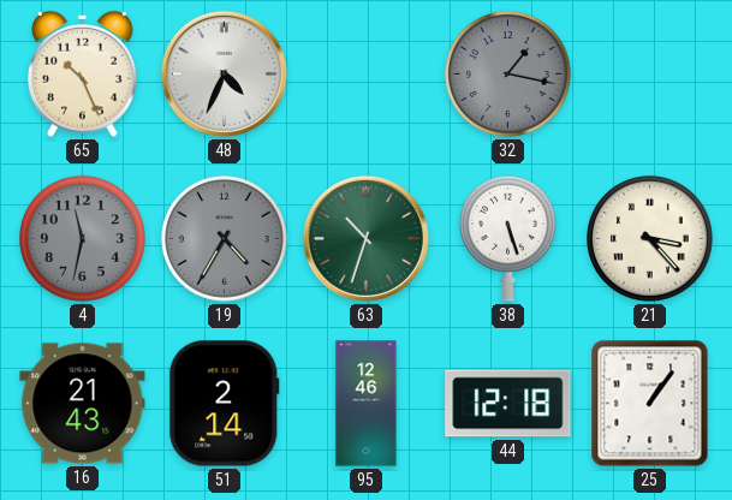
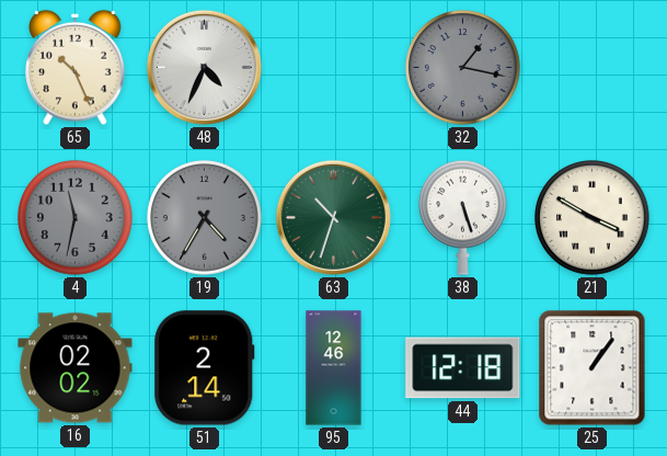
21: 3:23 -> 3:50
16: 21:43 -> 02:02
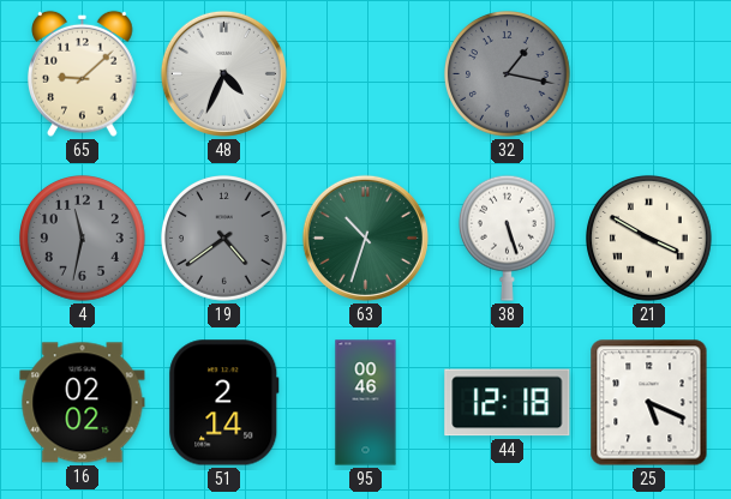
65: 10:26 -> 9:08
19: 4:35 -> 4:39
95: 12:46 -> 00:46
25: 1:06 -> 5:19
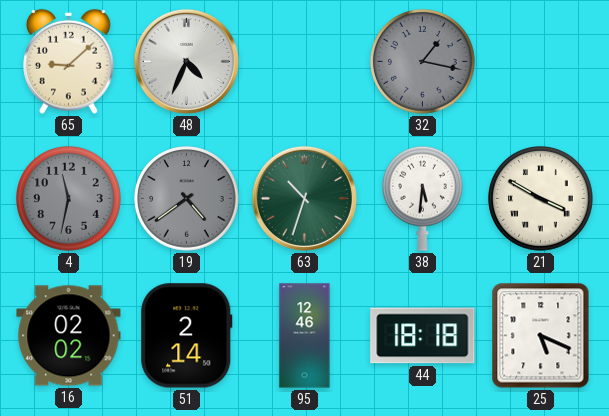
38: 5:27 -> 5:31
95: 00:46 -> 12:46
44: 12:18 -> 18:18
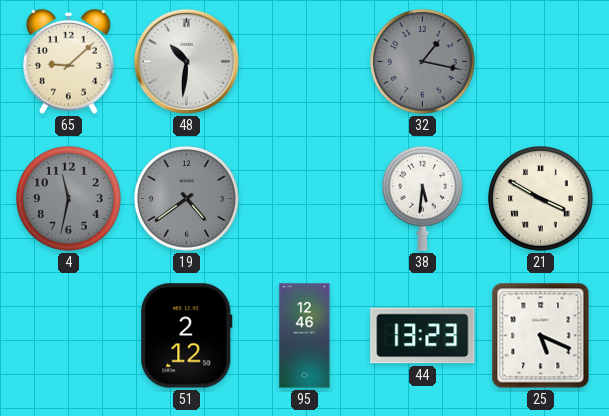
48: 4:34 -> 10:31
63: 10:33 -> none
16: 02:02 -> none
51: 2:14 -> 2:12
44: 18:18 -> 13:23
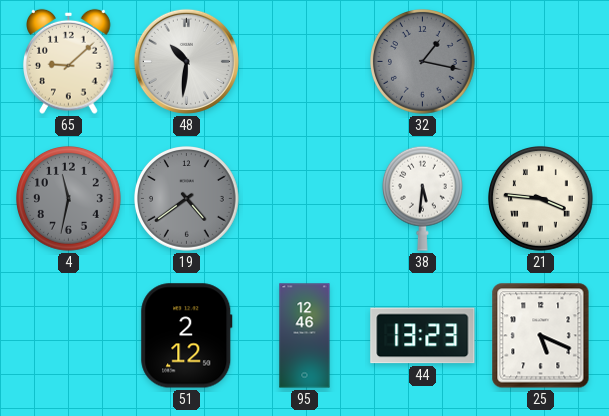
21: 3:50 -> 3:46
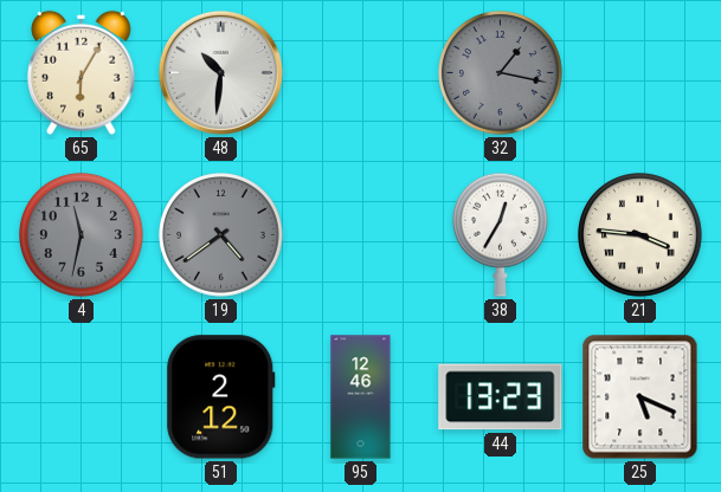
65: 9:08 -> 6:05
38: 5:31 -> 12:35
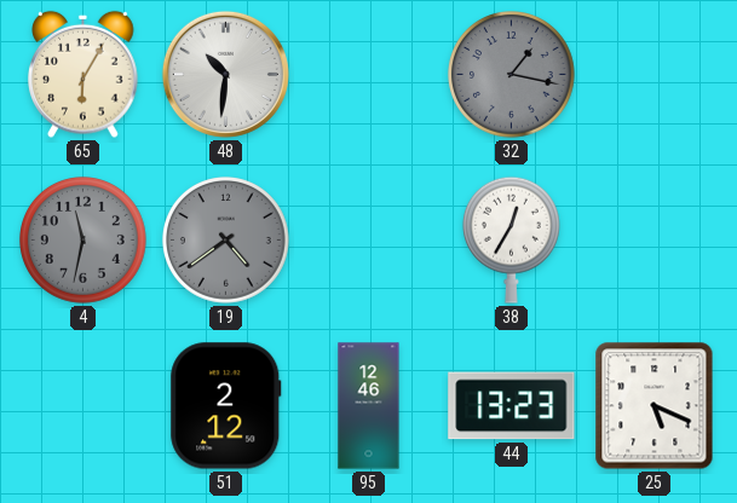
21: 3:46 -> none
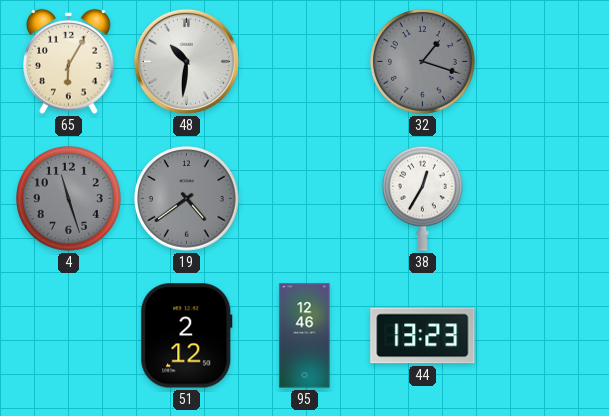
32: 1:17 -> 1:18
4: 11:32 -> 11:27
25: 5:19 -> none
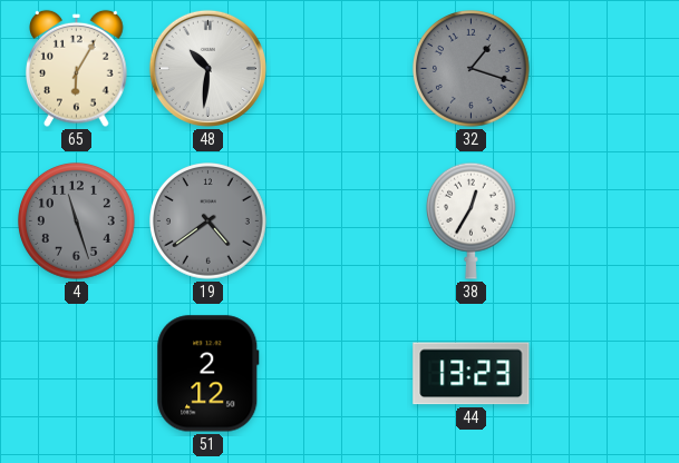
95: 12:46 -> none
